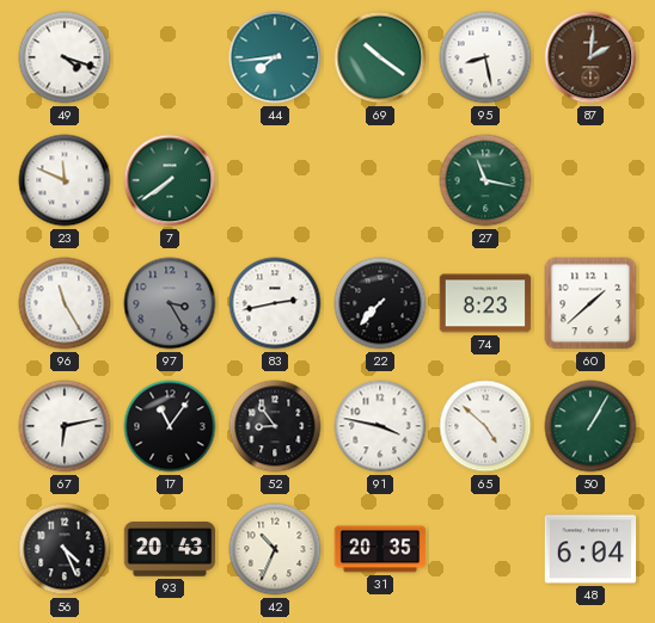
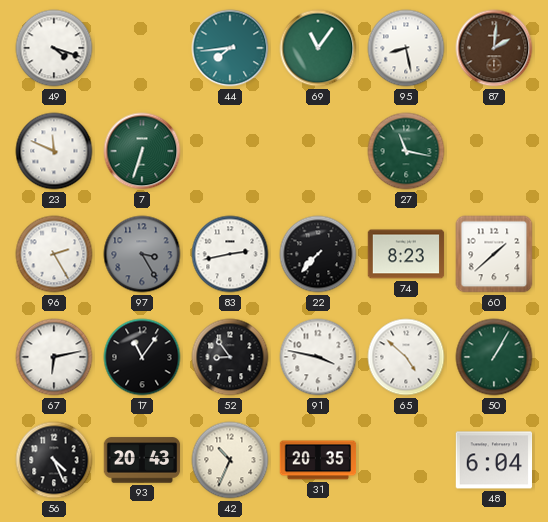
69: 10:21 -> 11:06
7: 7:39 -> 6:33
96: 11:25 -> 2:25
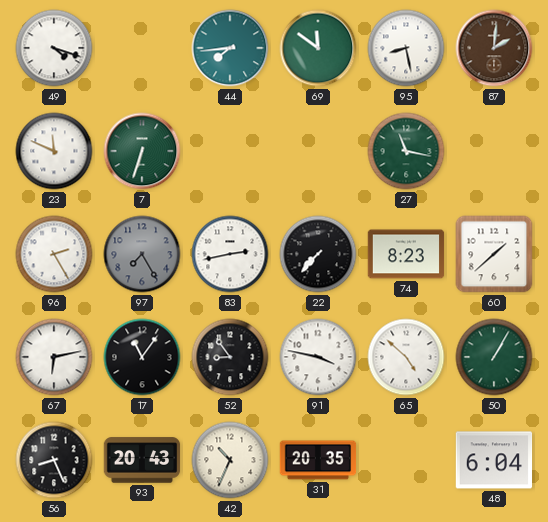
69: 11:06 -> 11:51
97: 3:25 -> 7:25
56: 4:26 -> 8:26
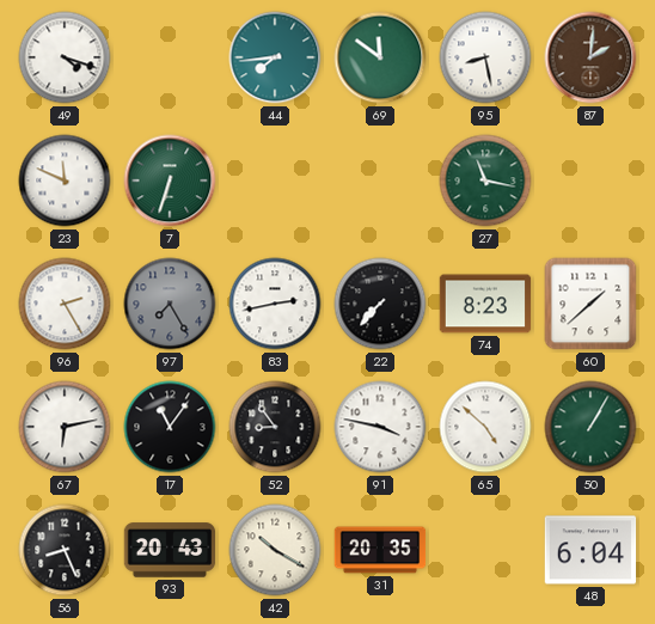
42: 10:34 -> 10:20
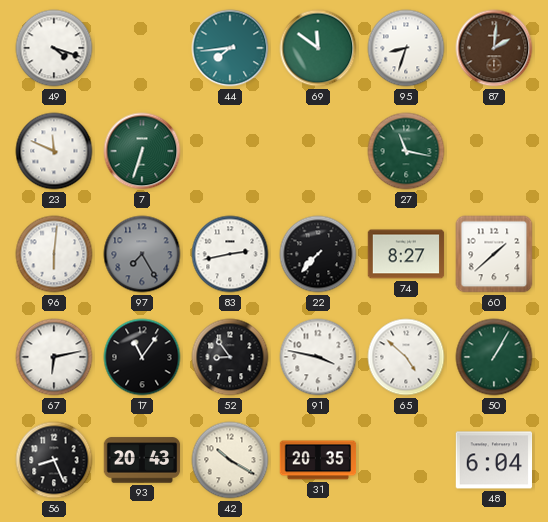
95: 8:28 -> 8:33
96: 2:25 -> 6:01
74: 8:23 -> 8:27
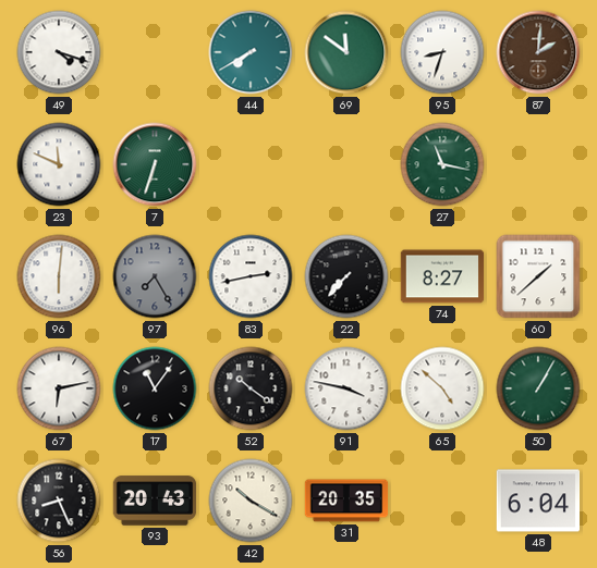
44: 7:44 -> 7:40
52: 8:54 -> 10:21
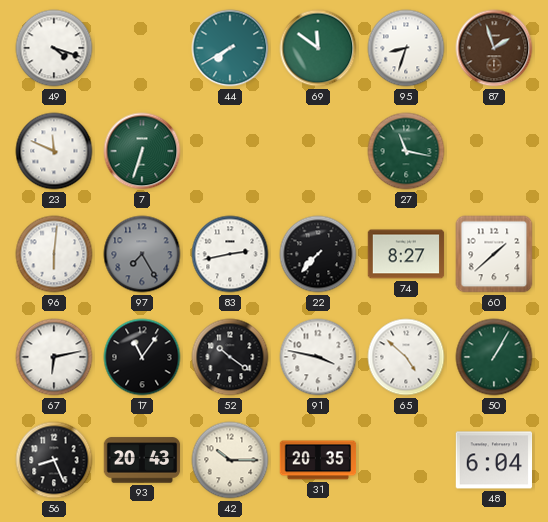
87: 2:01 -> 1:57
42: 10:20 -> 10:15
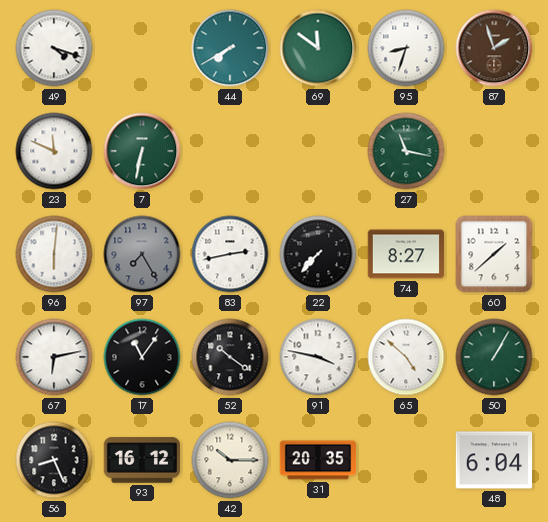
7: 6:33 -> 6:32
93: 20:43 -> 16:12
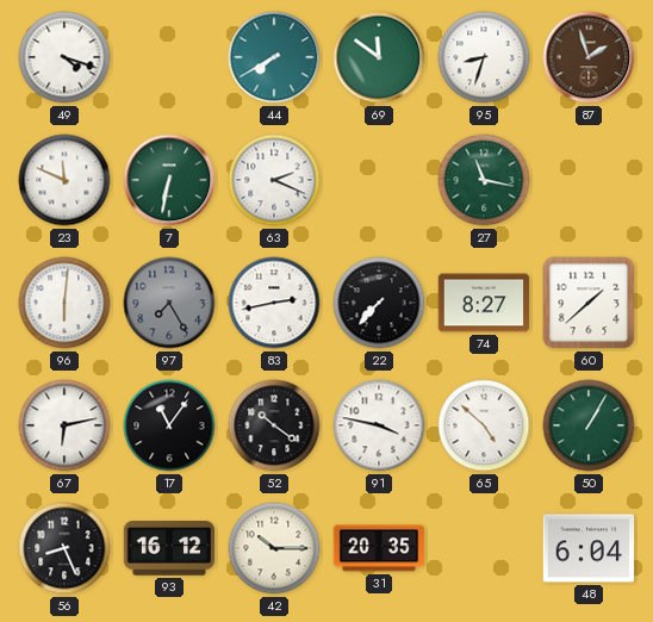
63: none -> 2:19
